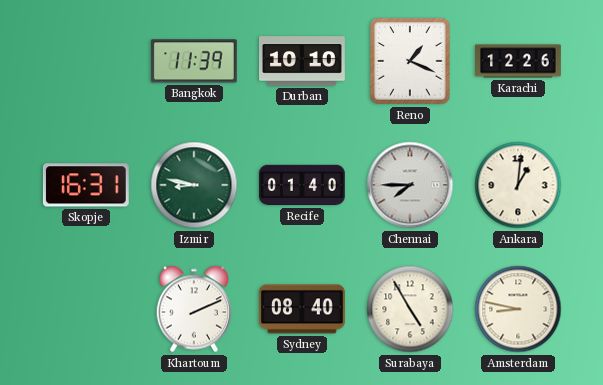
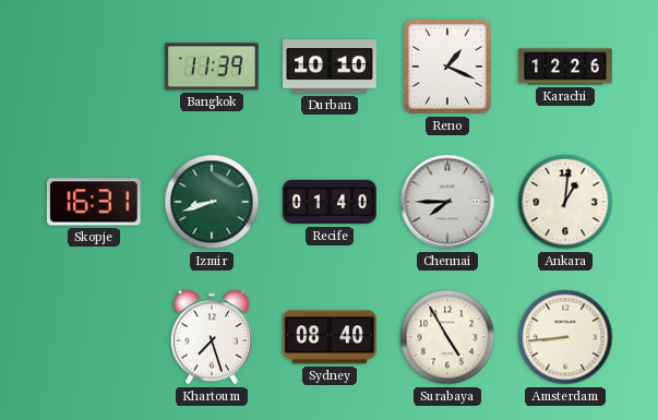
Izmir: 8:47 -> 8:42
Khartoum: 2:11 -> 7:27
Amsterdam: 8:47 -> 8:44
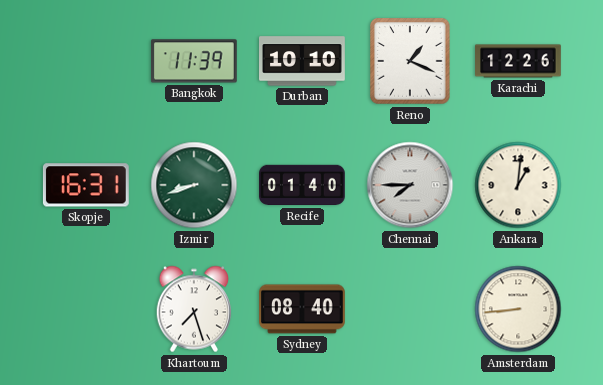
Surabaya: 4:55 -> none
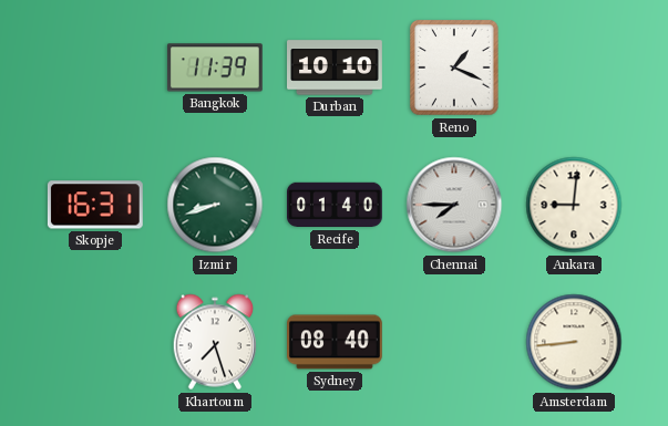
Karachi: 12:26 -> none
Ankara: 1:01 -> 9:01
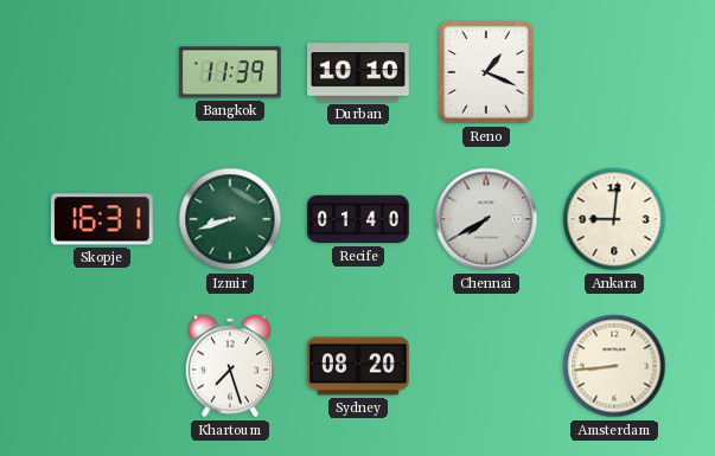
Chennai: 7:45 -> 7:40
Sydney: 08:40 -> 08:20
